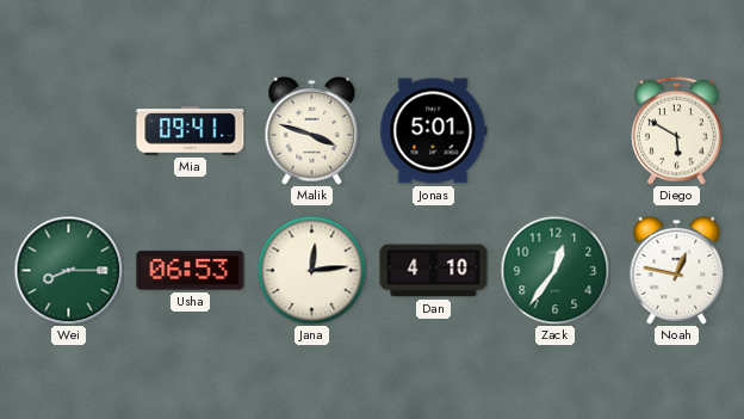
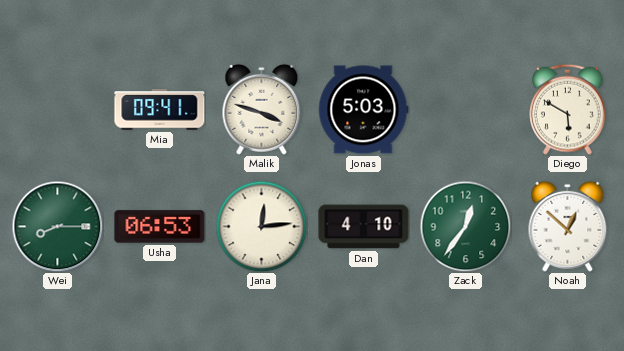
Jonas: 5:01 -> 5:03
Noah: 12:47 -> 12:52
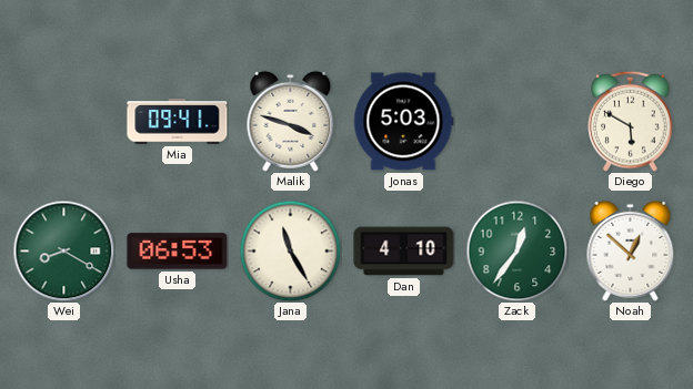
Wei: 8:15 -> 8:20
Jana: 12:14 -> 11:25
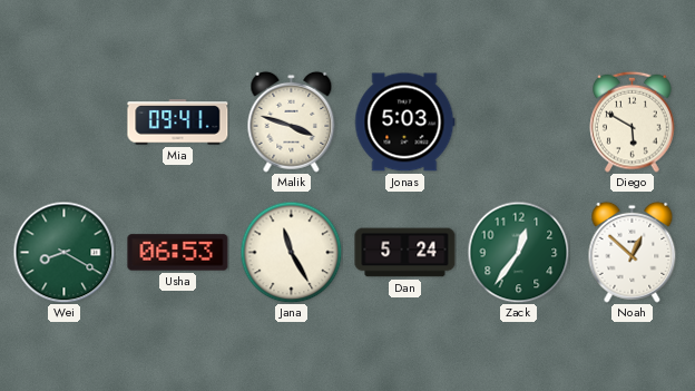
Dan: 4:10 -> 5:24
